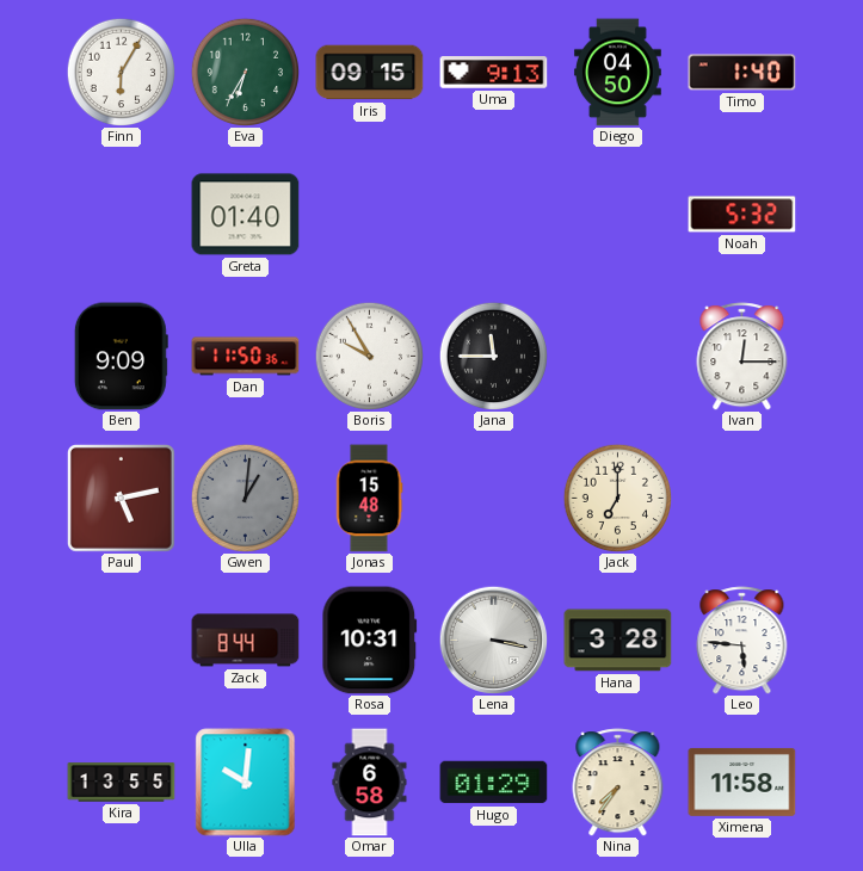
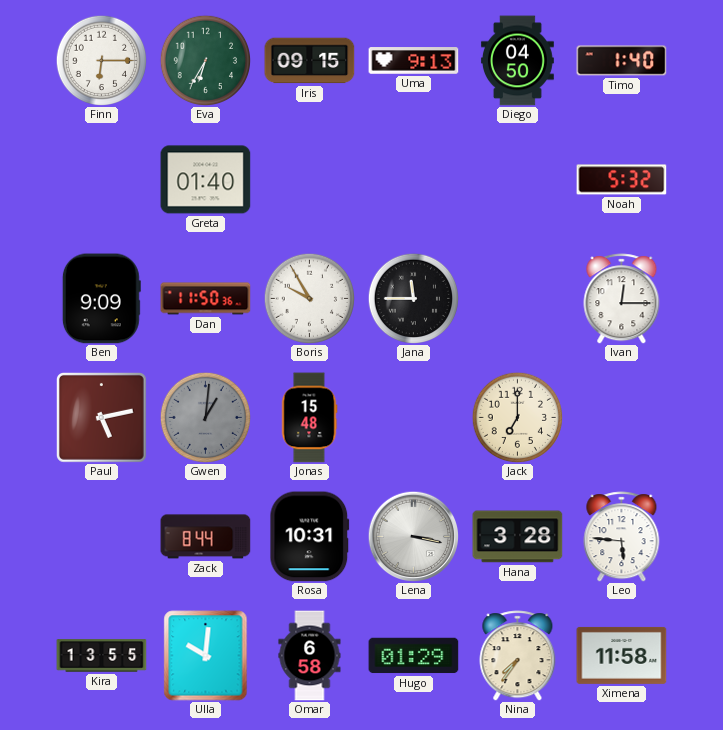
Finn: 6:05 -> 6:15
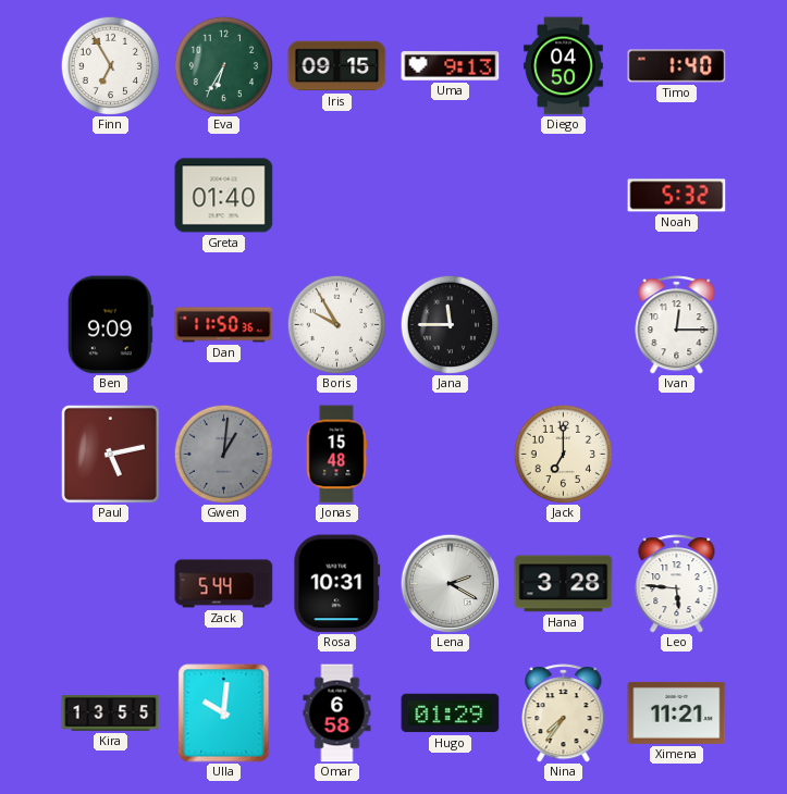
Finn: 6:15 -> 6:55
Zack: 8:44 -> 5:44
Lena: 3:17 -> 2:20
Ximena: 11:58 -> 11:21
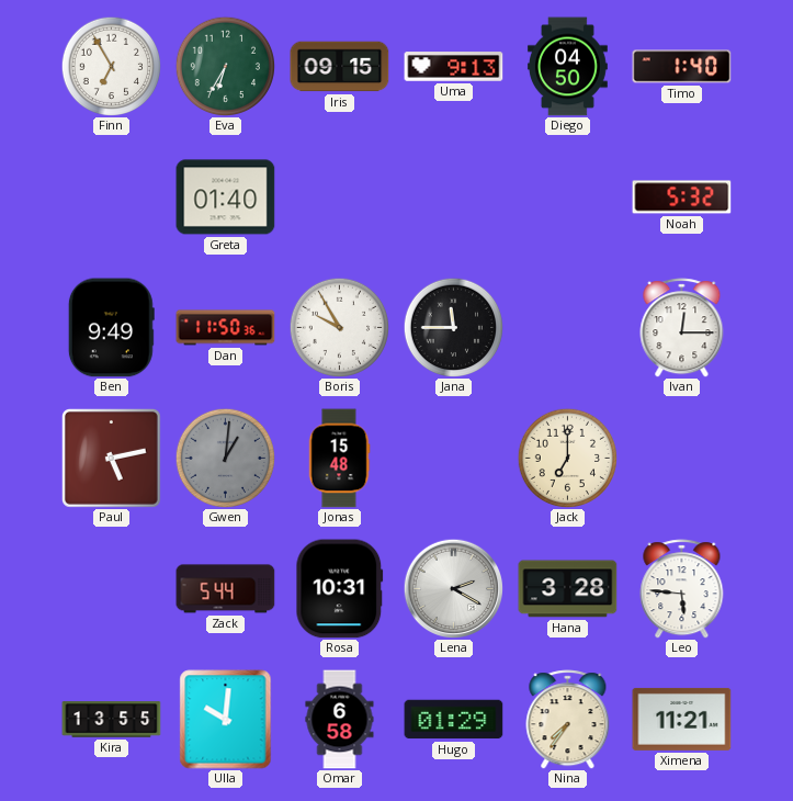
Ben: 9:09 -> 9:49
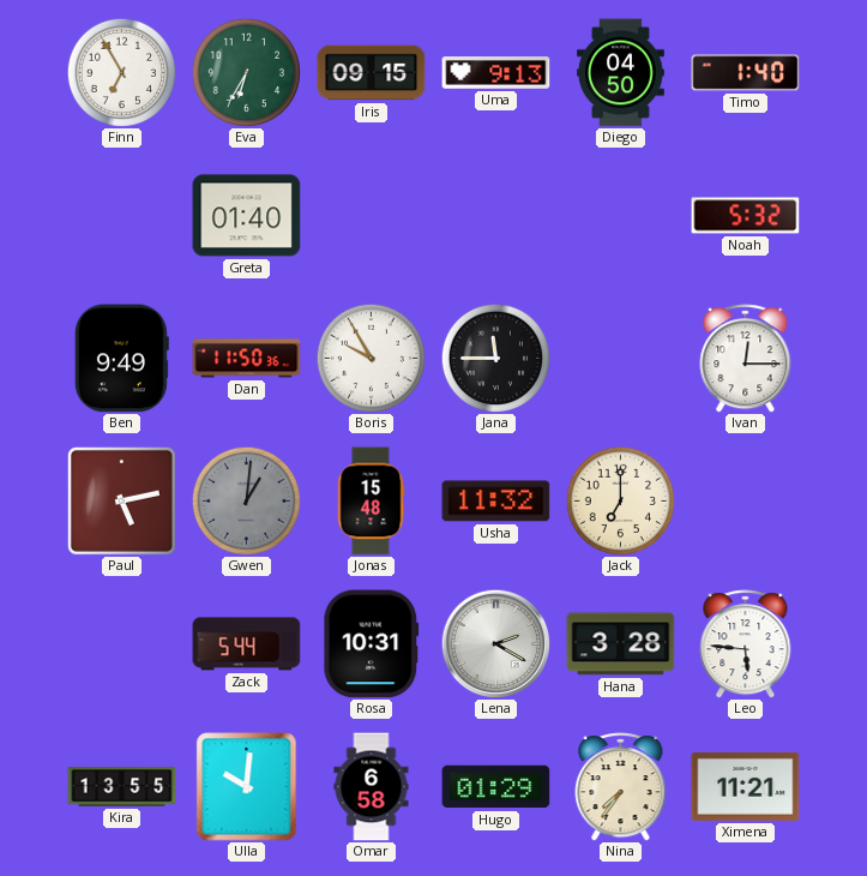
Usha: none -> 11:32
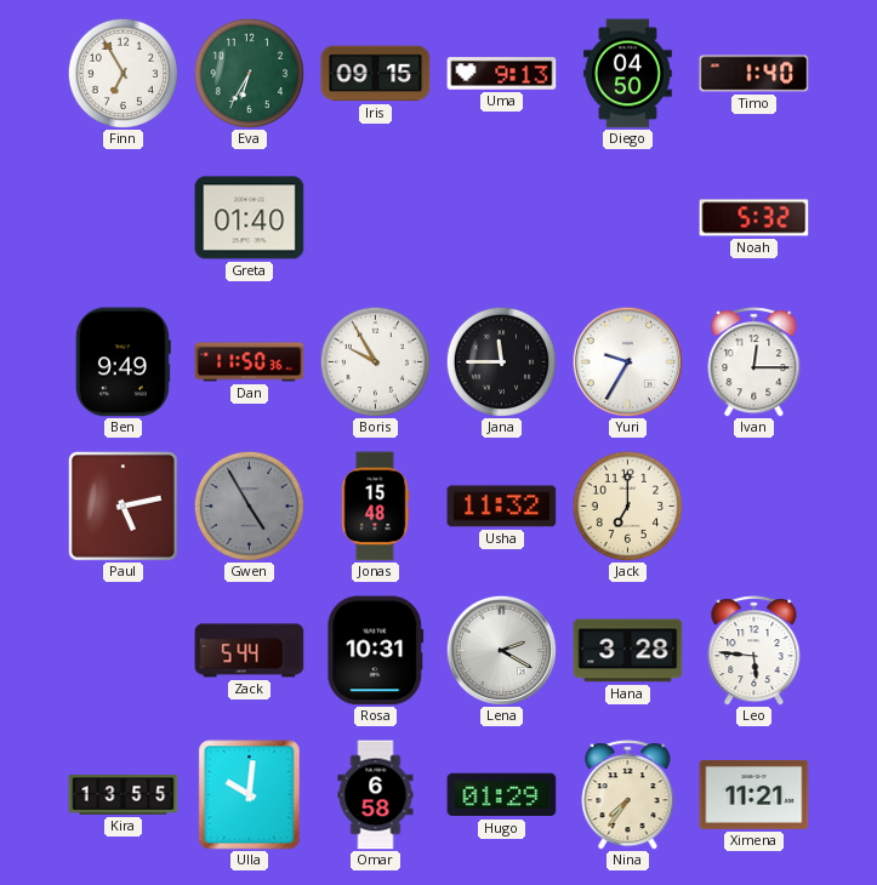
Yuri: none -> 9:35
Gwen: 1:01 -> 4:55
